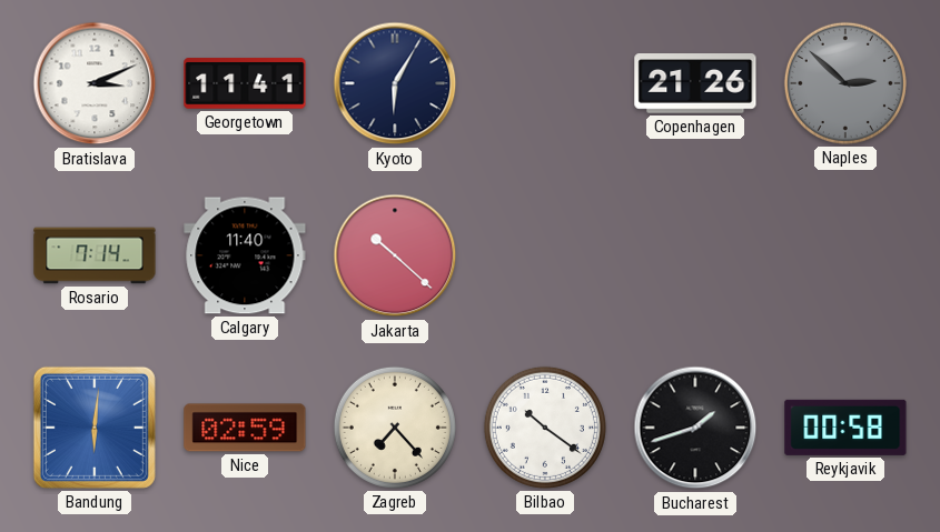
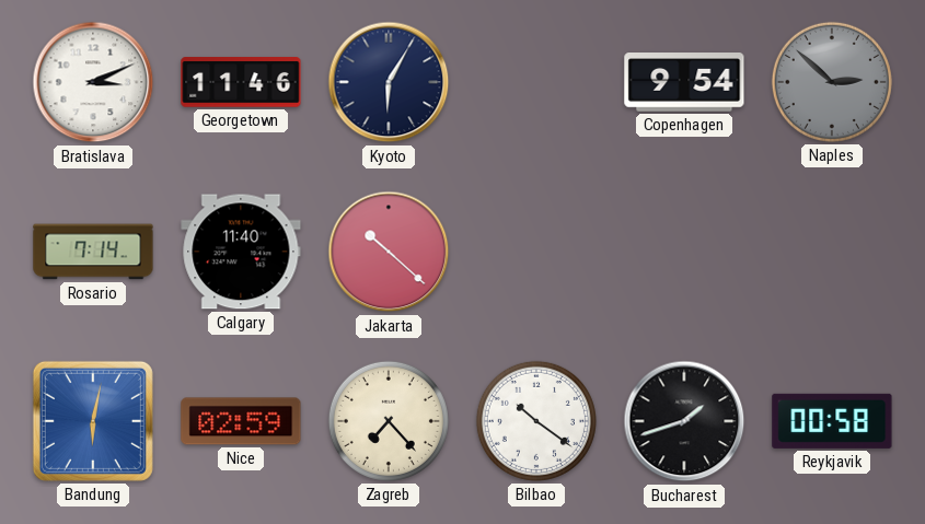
Georgetown: 11:41 -> 11:46
Copenhagen: 21:26 -> 9:54
Bandung: 6:01 -> 6:02
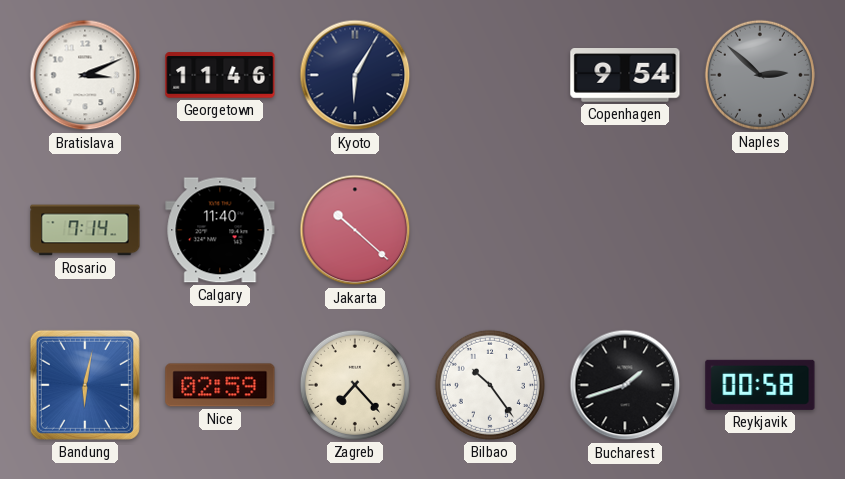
Bilbao: 10:21 -> 10:24
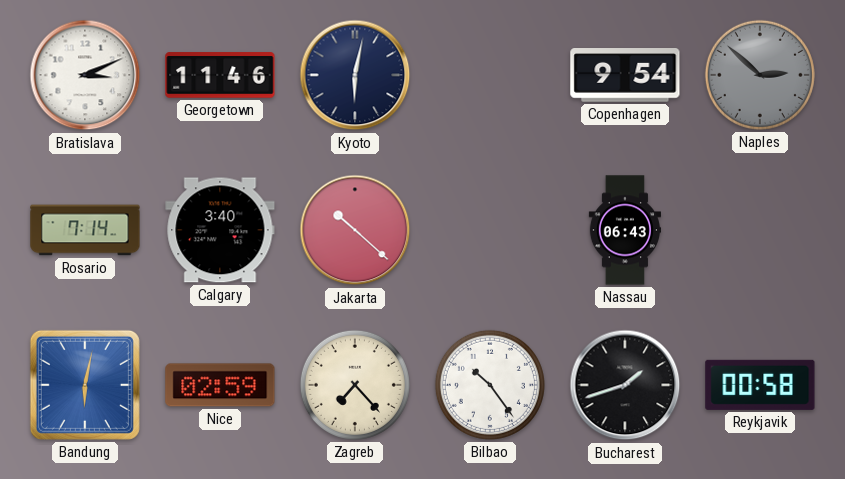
Kyoto: 6:05 -> 6:02
Calgary: 11:40 -> 3:40
Nassau: none -> 06:43
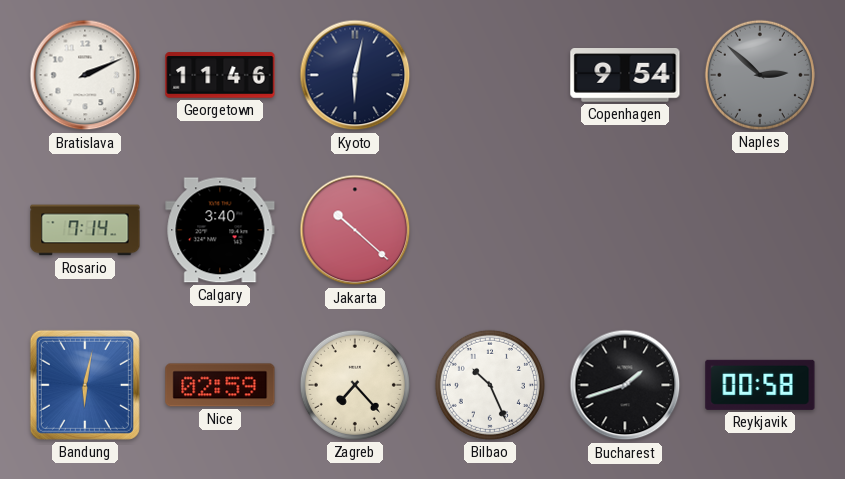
Bratislava: 3:11 -> 2:11
Nassau: 06:43 -> none
Bilbao: 10:24 -> 10:26
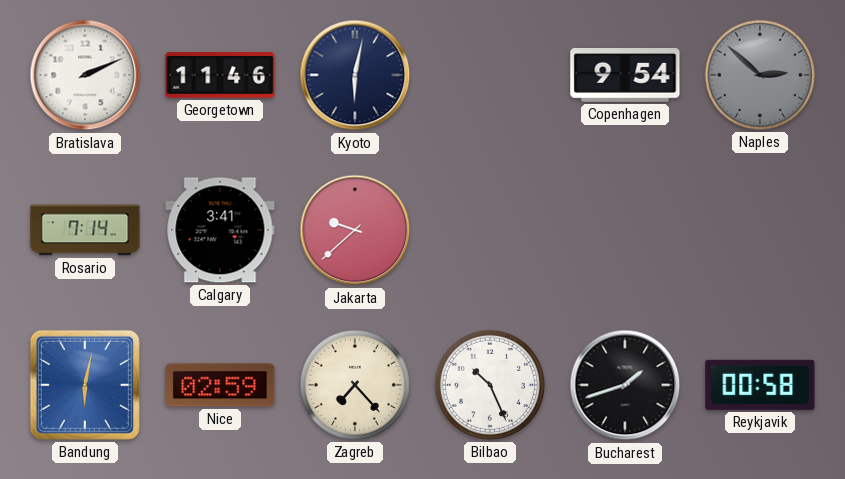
Calgary: 3:40 -> 3:41
Jakarta: 10:22 -> 9:38
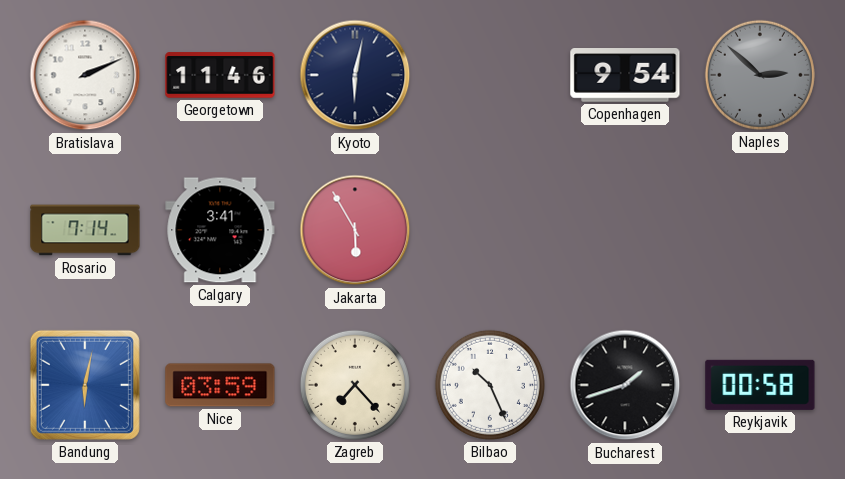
Jakarta: 9:38 -> 5:55
Nice: 02:59 -> 03:59
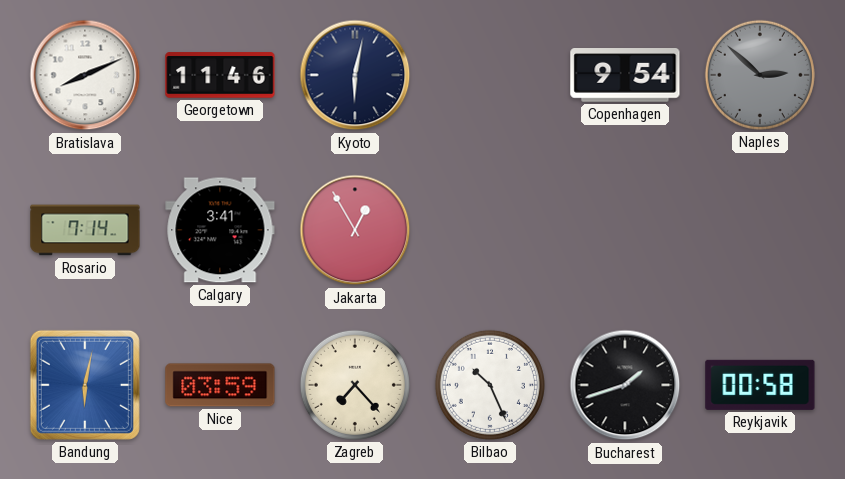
Bratislava: 2:11 -> 8:11
Jakarta: 5:55 -> 12:55
